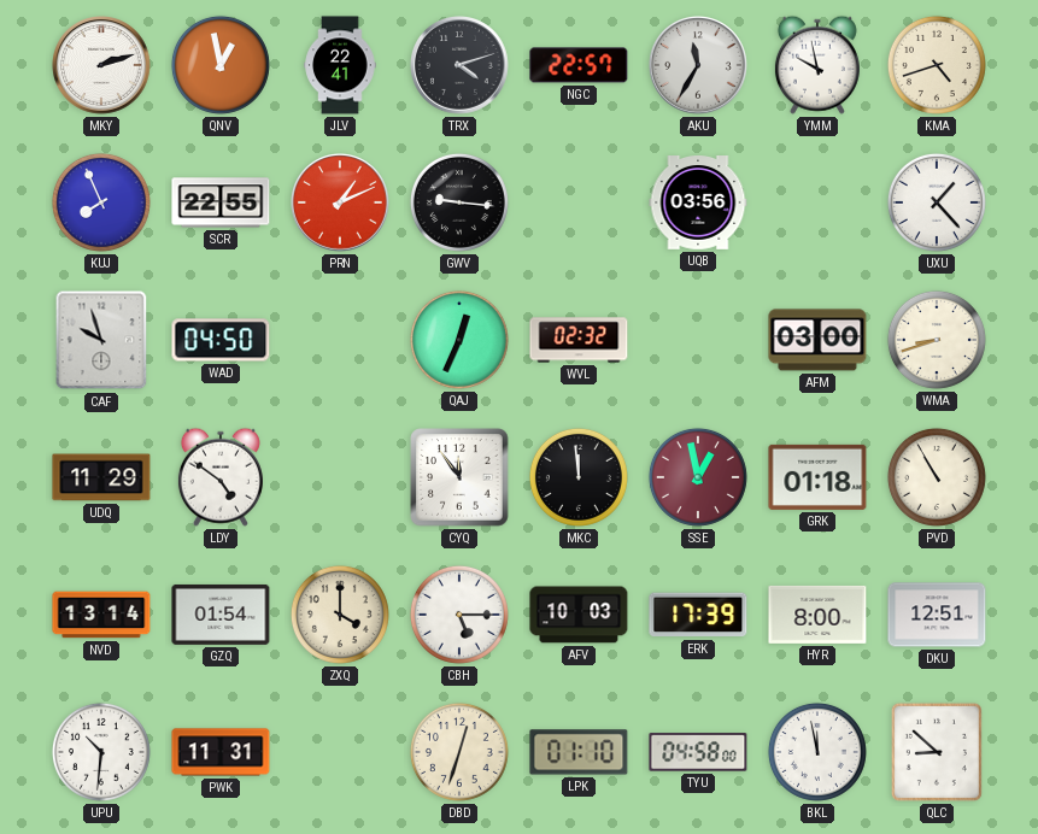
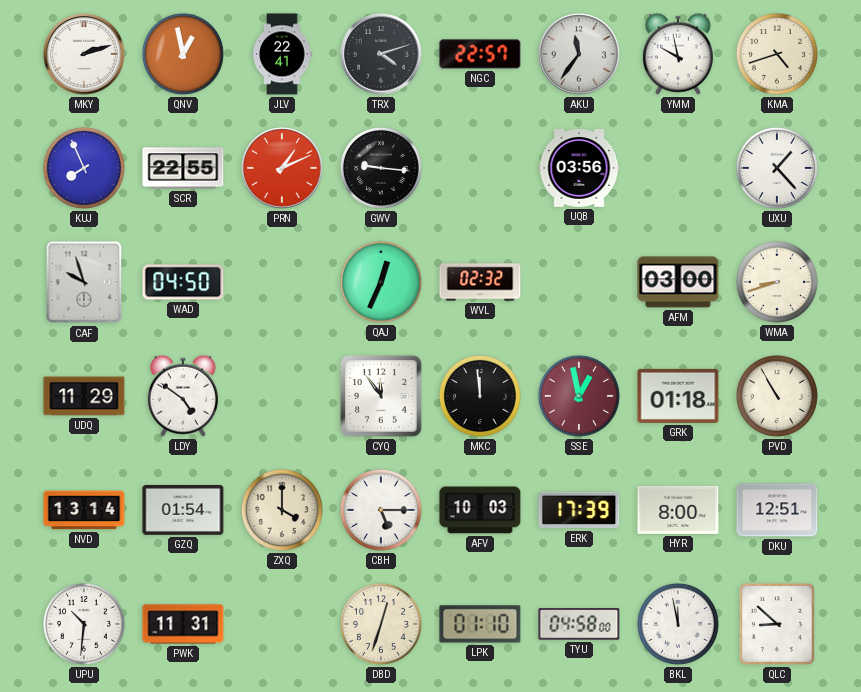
AKU: 11:35 -> 11:36
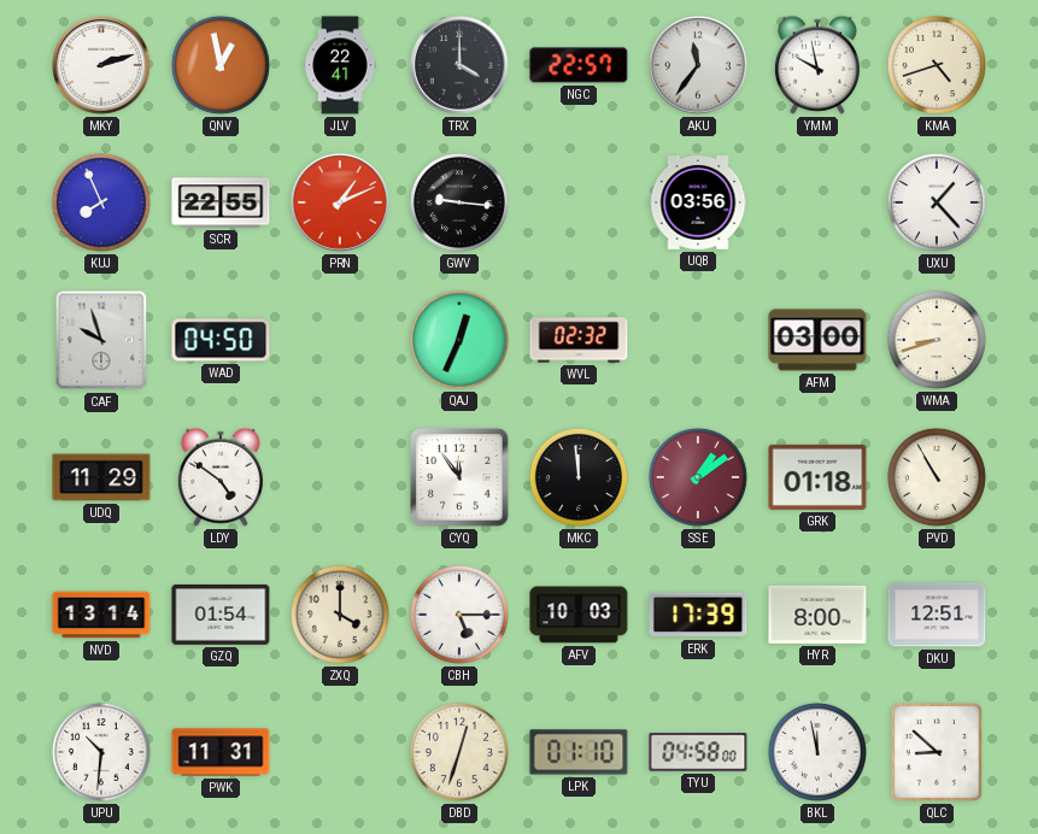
TRX: 4:12 -> 4:00
SSE: 12:58 -> 1:09
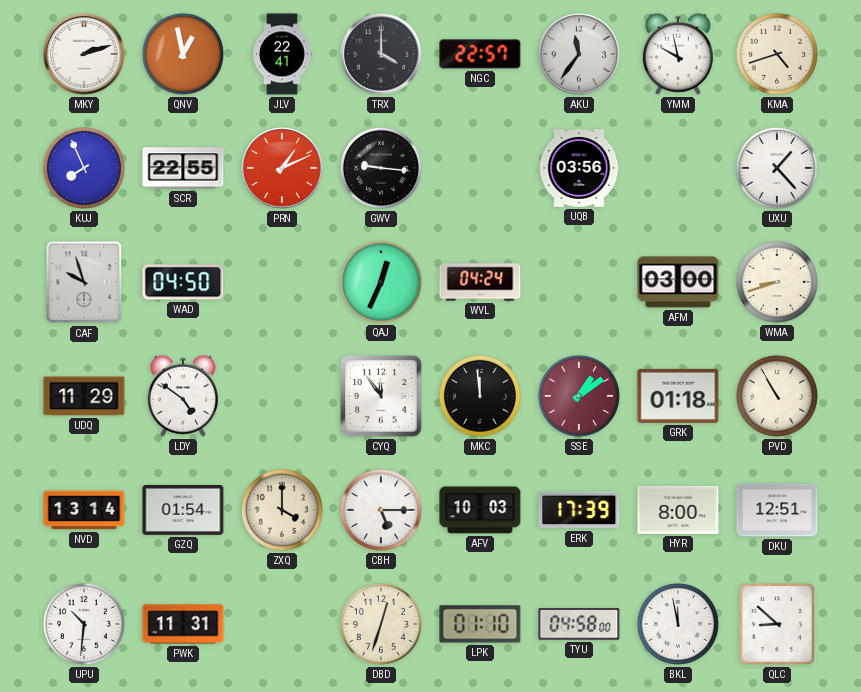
WVL: 02:32 -> 04:24
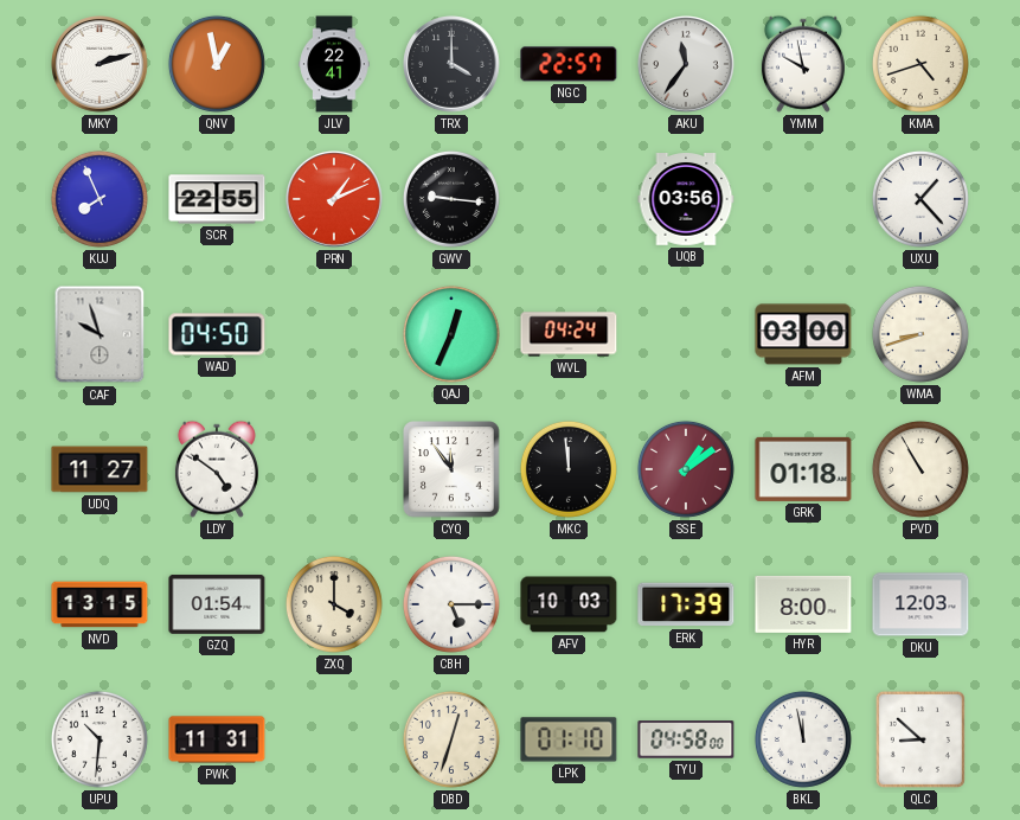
UDQ: 11:29 -> 11:27
NVD: 13:14 -> 13:15
DKU: 12:51 -> 12:03
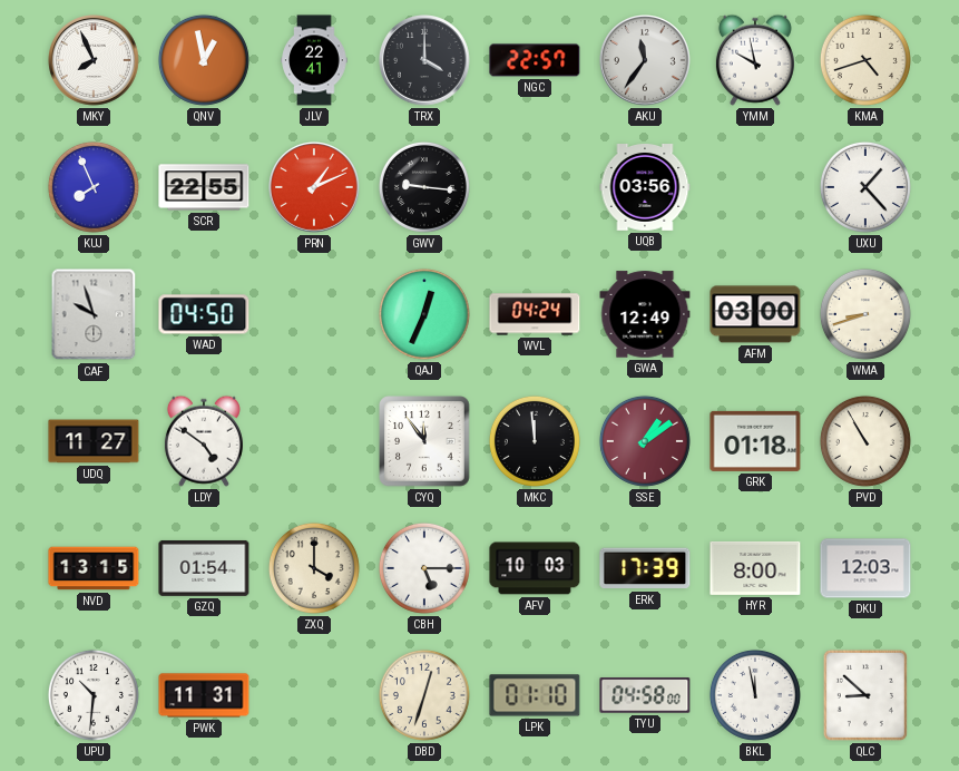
MKY: 2:12 -> 7:56
GWA: none -> 12:49
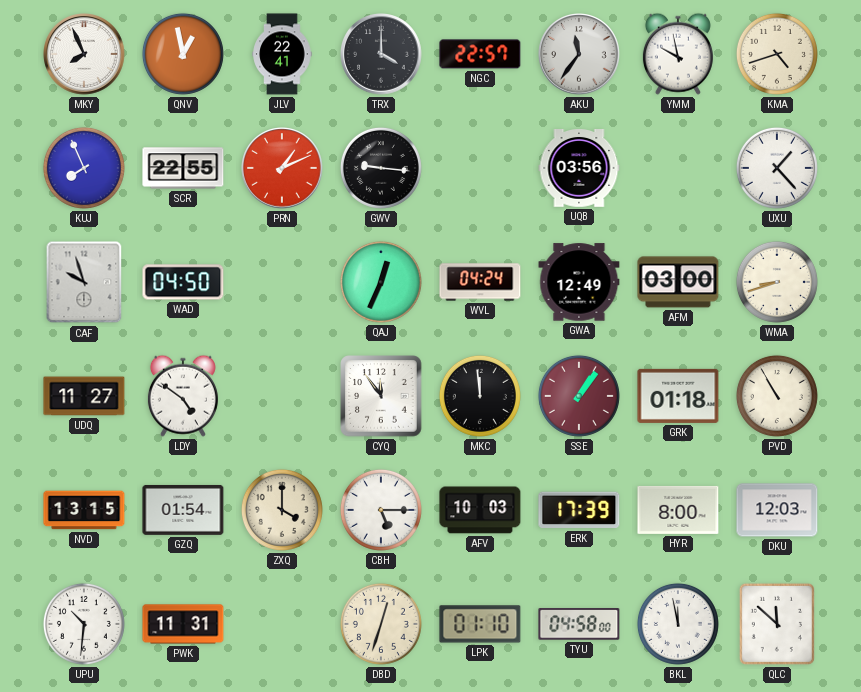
SSE: 1:09 -> 1:06
QLC: 8:52 -> 11:52
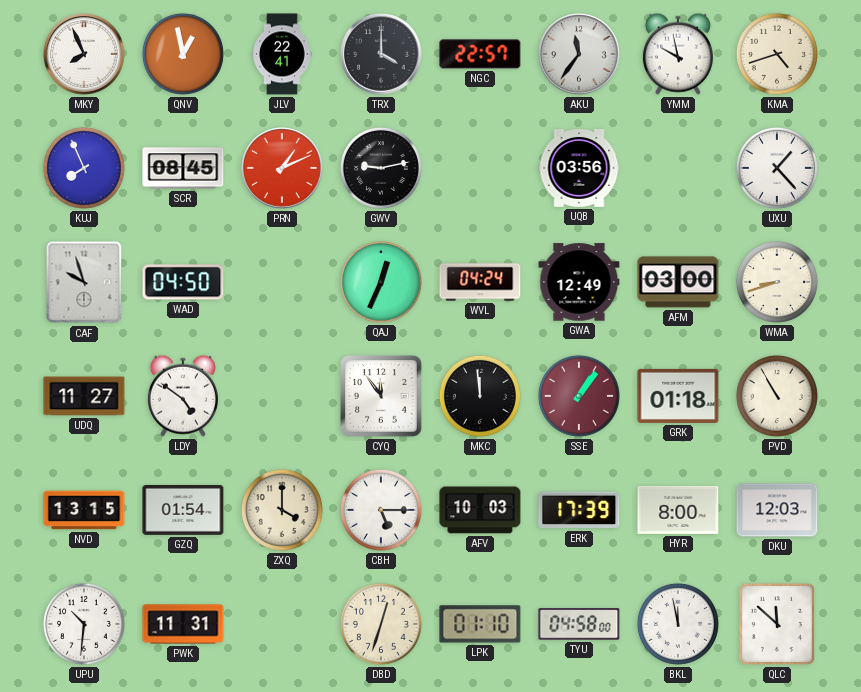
SCR: 22:55 -> 08:45
GWV: 9:16 -> 9:13
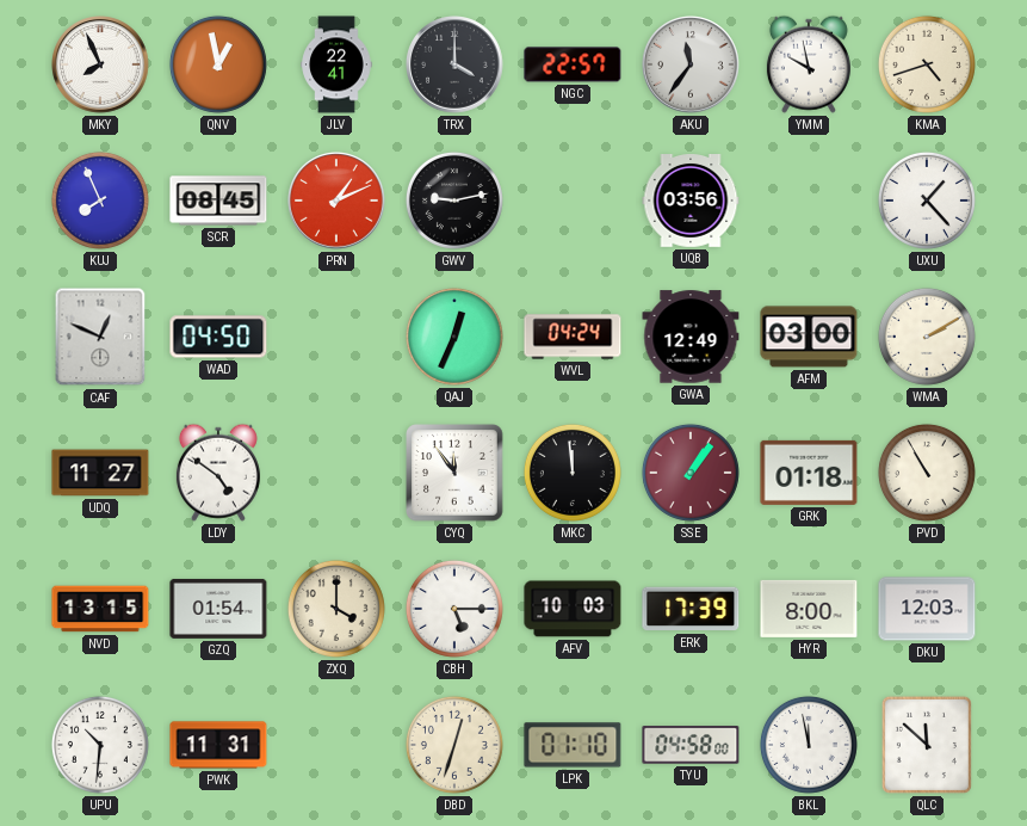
CAF: 9:57 -> 12:49
WMA: 8:42 -> 2:10
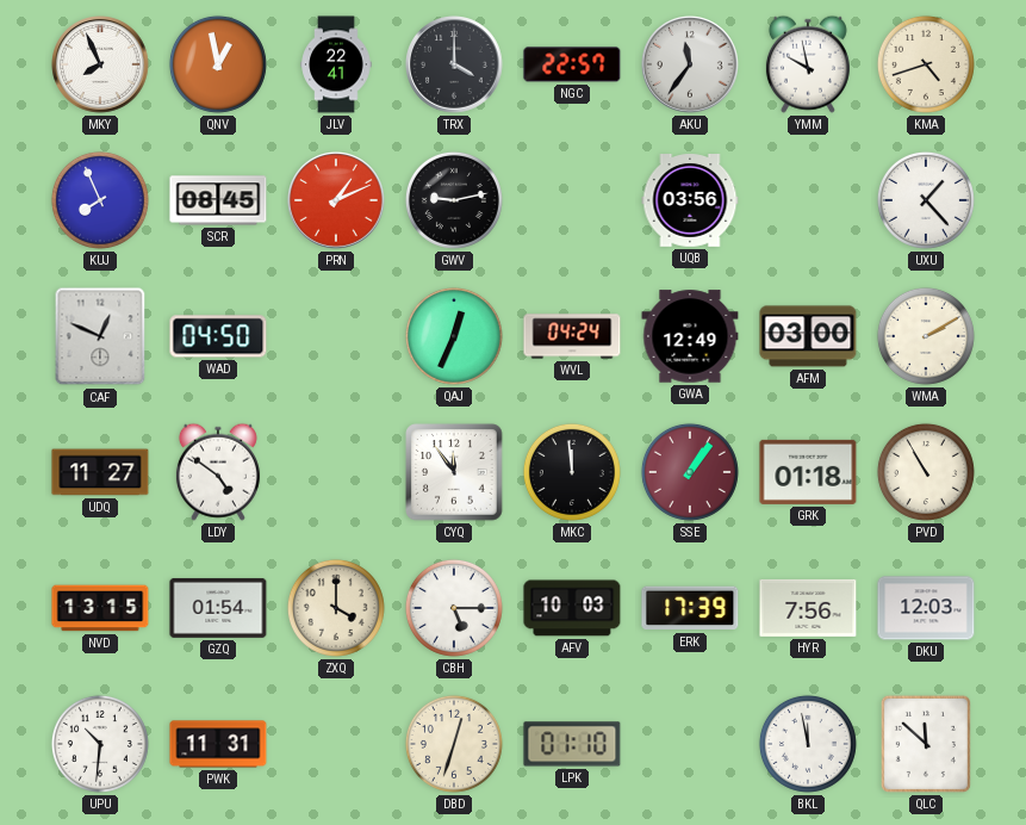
HYR: 8:00 -> 7:56
TYU: 04:58 -> none
